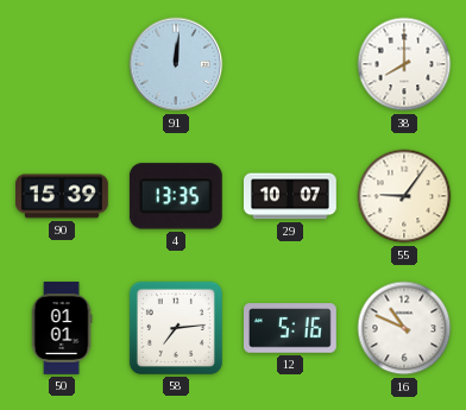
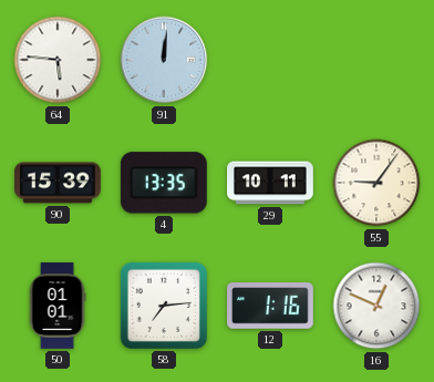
64: none -> 5:46
38: 8:00 -> none
29: 10:07 -> 10:11
12: 5:16 -> 1:16
16: 10:49 -> 12:49
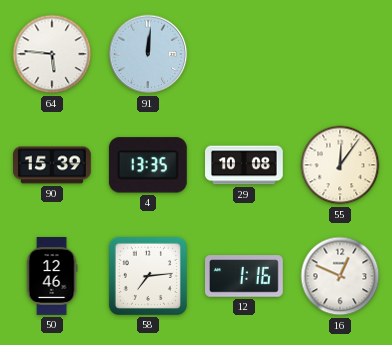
29: 10:11 -> 10:08
55: 9:06 -> 12:06
50: 01:01 -> 12:46
